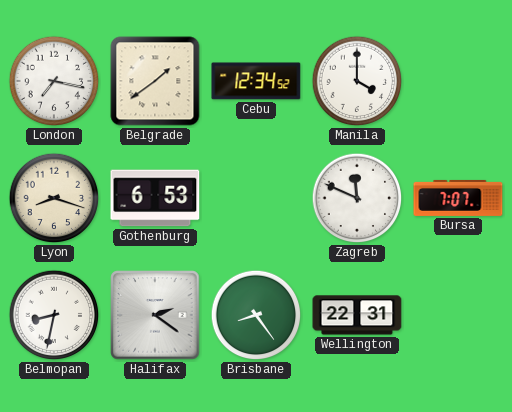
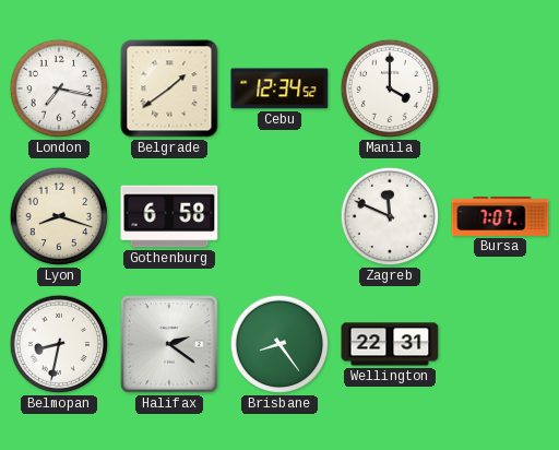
Gothenburg: 6:53 -> 6:58
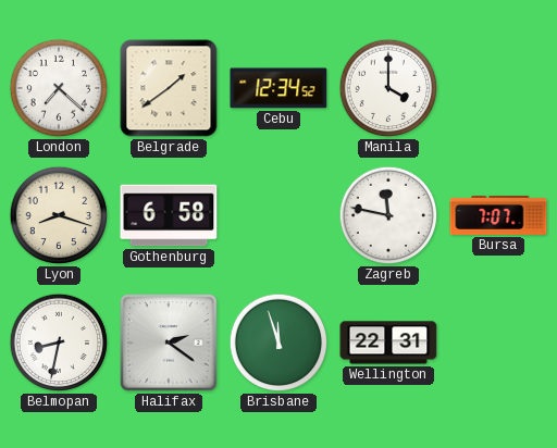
London: 7:17 -> 7:22
Zagreb: 11:49 -> 11:47
Brisbane: 8:24 -> 11:57
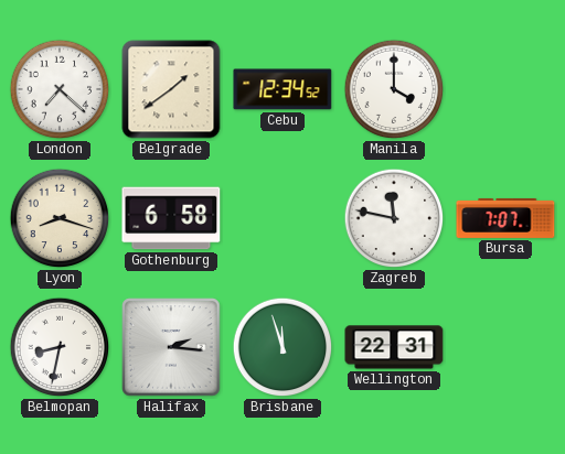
Halifax: 2:21 -> 2:16
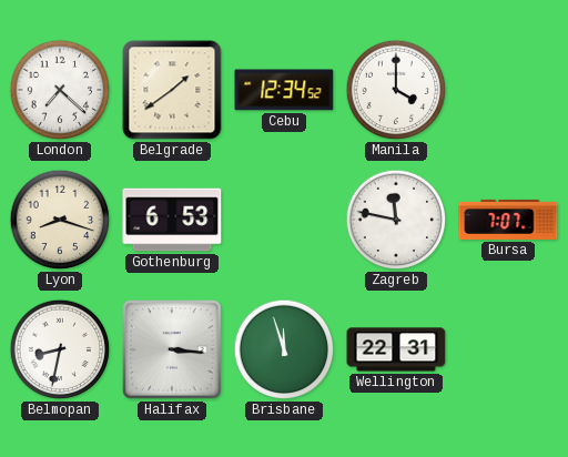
Gothenburg: 6:58 -> 6:53
Halifax: 2:16 -> 3:16
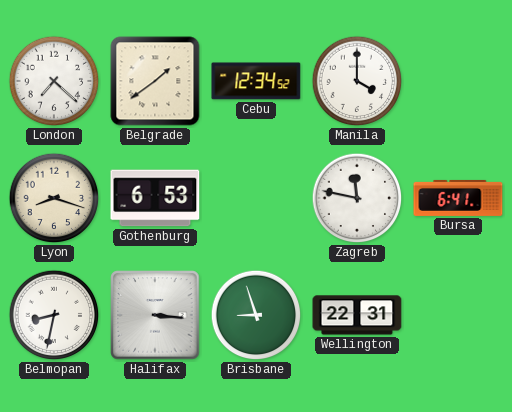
Bursa: 7:07 -> 6:41
Brisbane: 11:57 -> 8:57
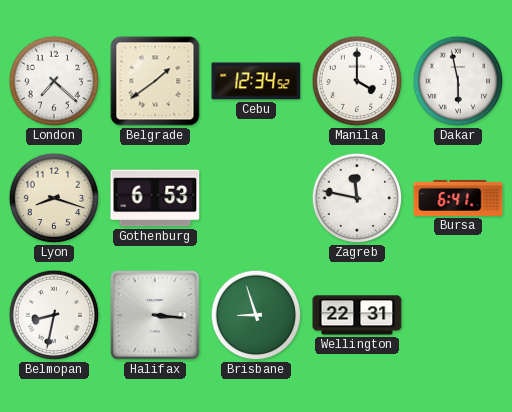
Dakar: none -> 5:58
